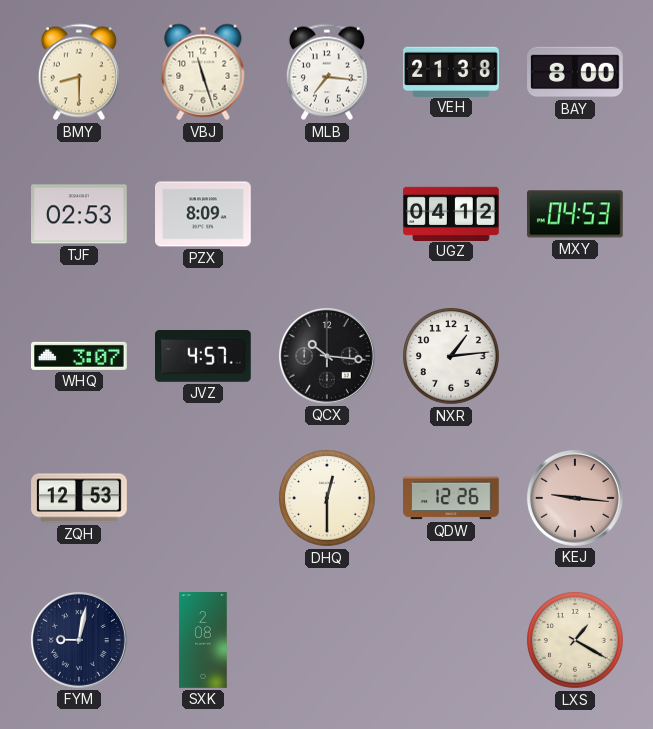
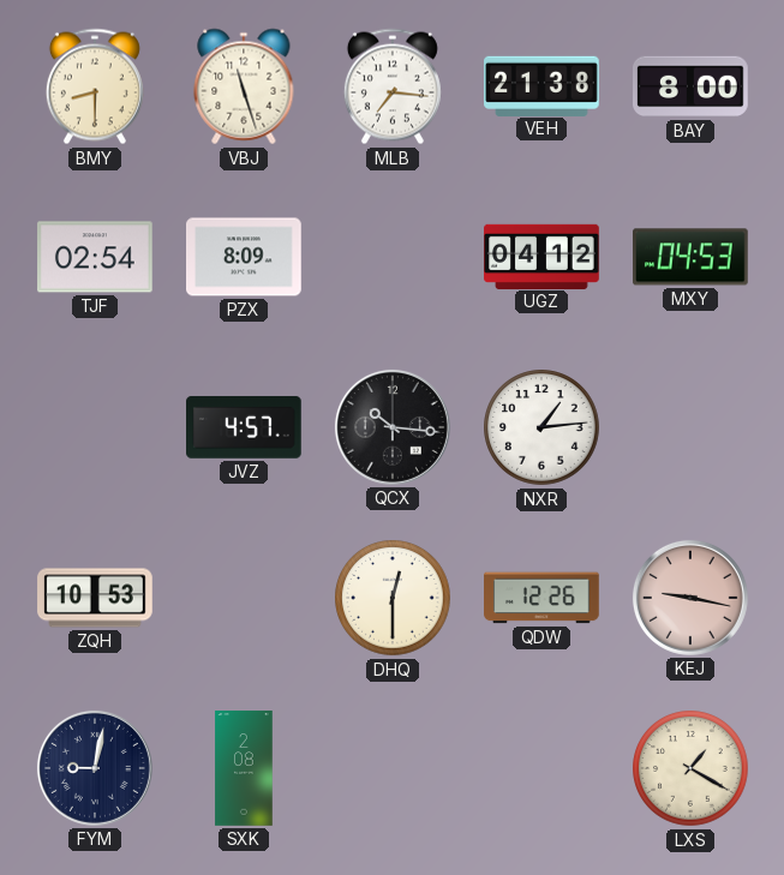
TJF: 02:53 -> 02:54
WHQ: 3:07 -> none
ZQH: 12:53 -> 10:53
KEJ: 9:16 -> 9:17
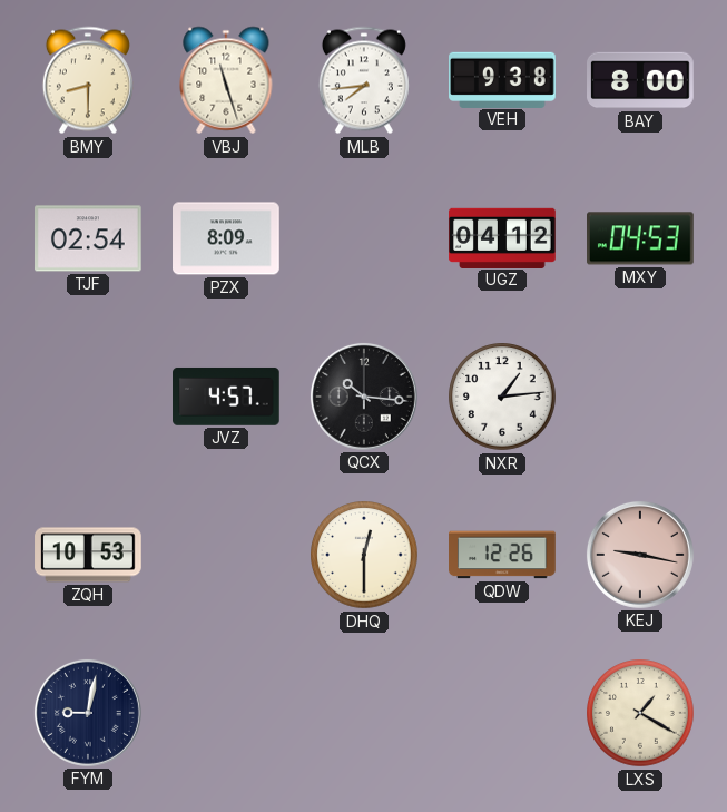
MLB: 7:16 -> 7:44
VEH: 21:38 -> 9:38
SXK: 2:08 -> none
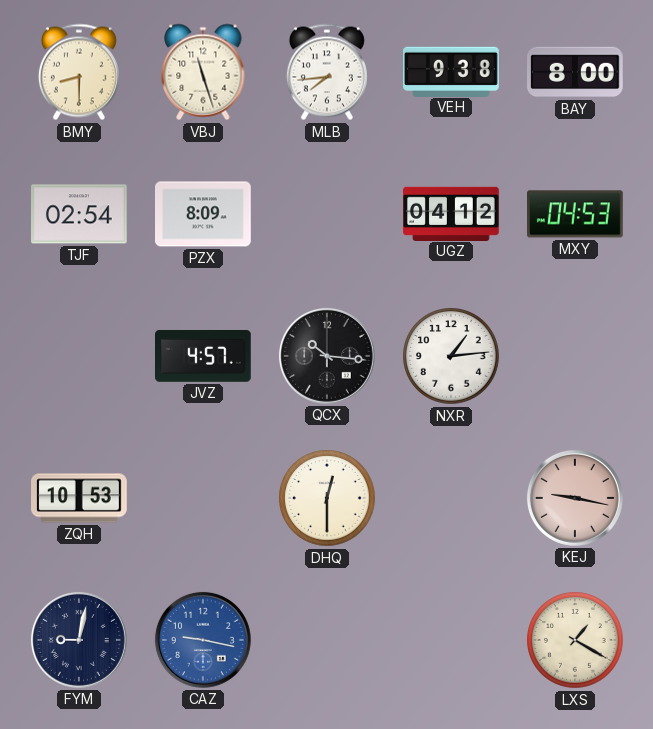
QDW: 12:26 -> none
CAZ: none -> 9:17
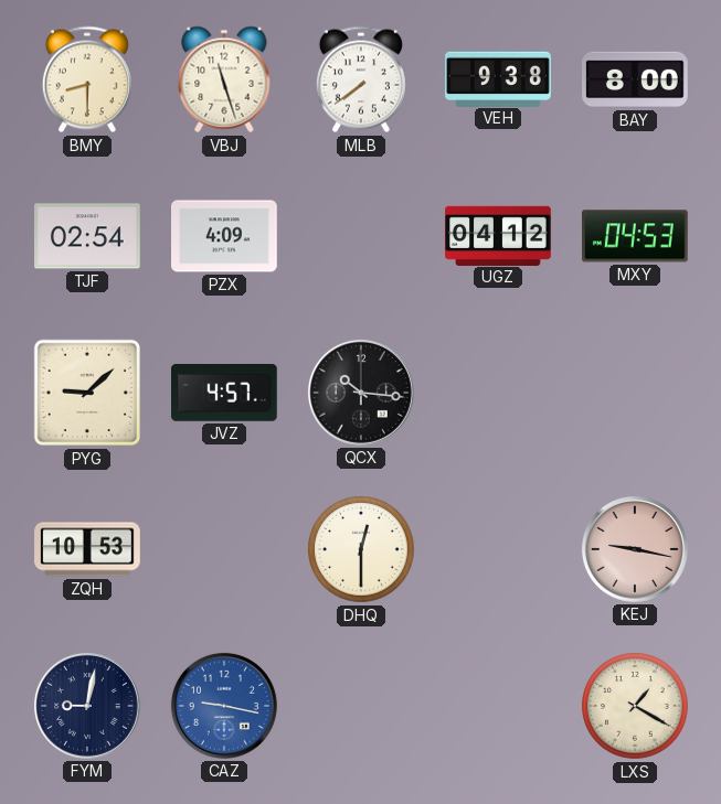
MLB: 7:44 -> 7:39
PZX: 8:09 -> 4:09
PYG: none -> 9:08
NXR: 1:14 -> none
